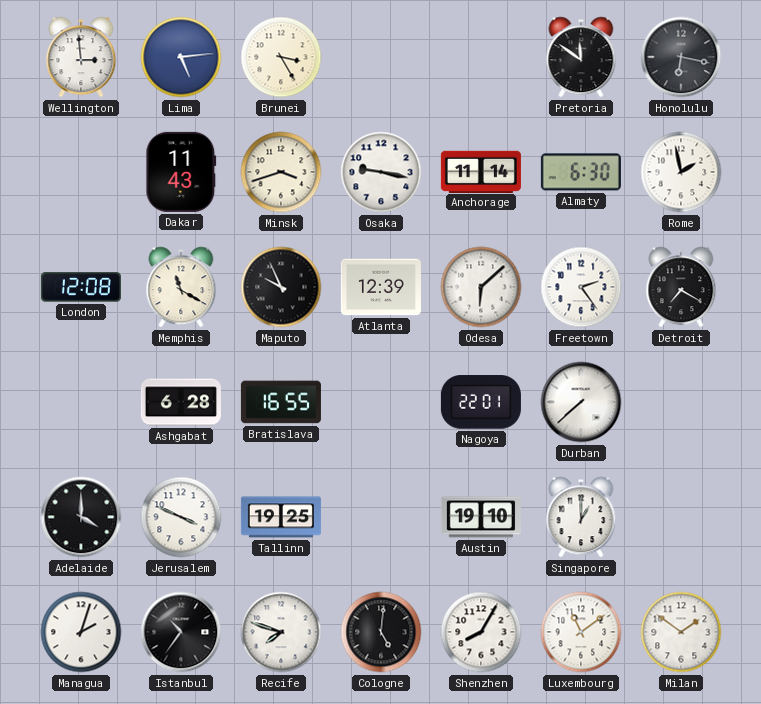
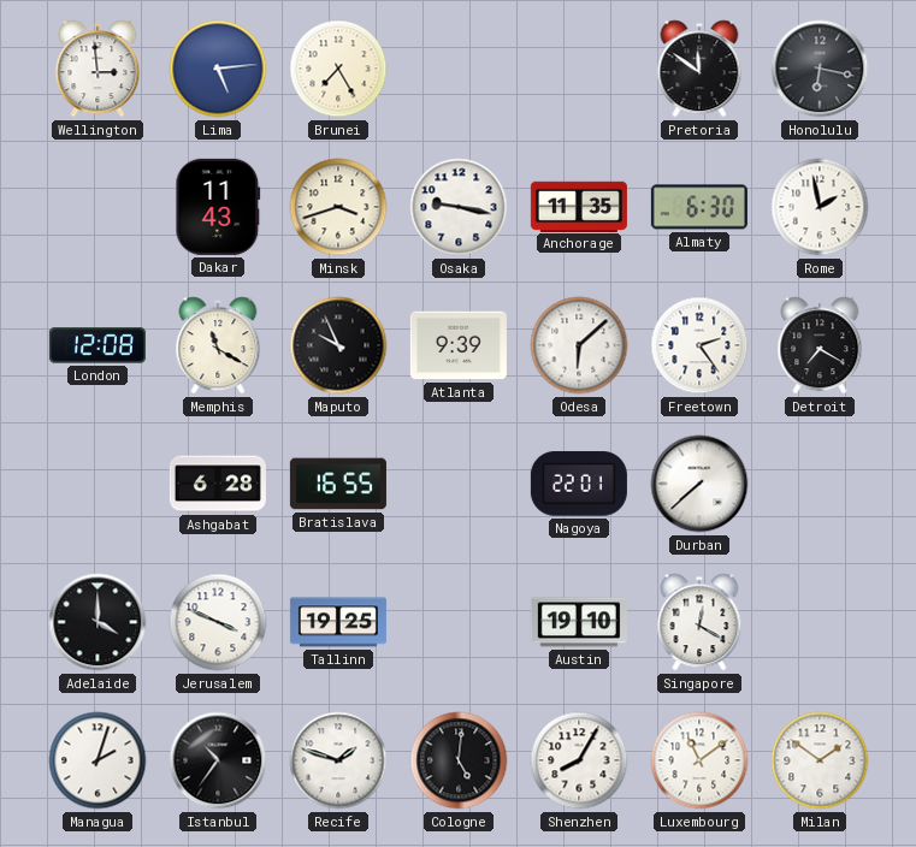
Brunei: 3:25 -> 7:25
Anchorage: 11:14 -> 11:35
Atlanta: 12:39 -> 9:39
Singapore: 1:00 -> 12:20
Recife: 7:48 -> 1:48
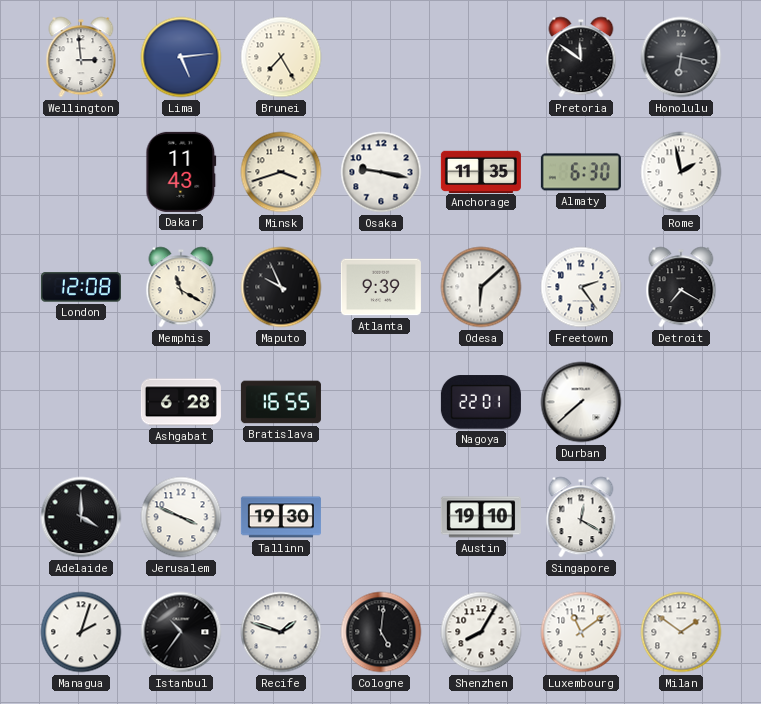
Tallinn: 19:25 -> 19:30
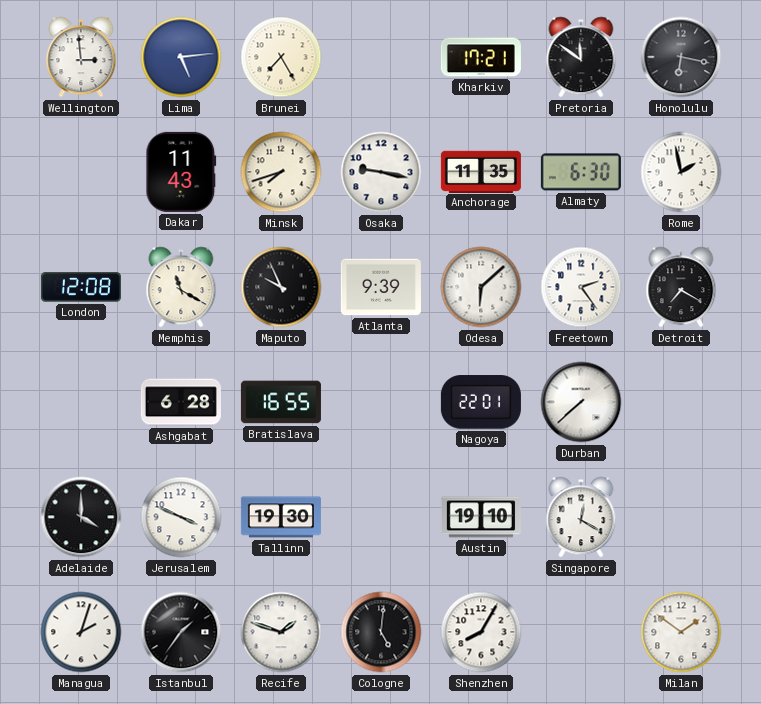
Kharkiv: none -> 17:21
Minsk: 3:42 -> 7:42
Istanbul: 10:36 -> 1:36
Luxembourg: 11:09 -> none
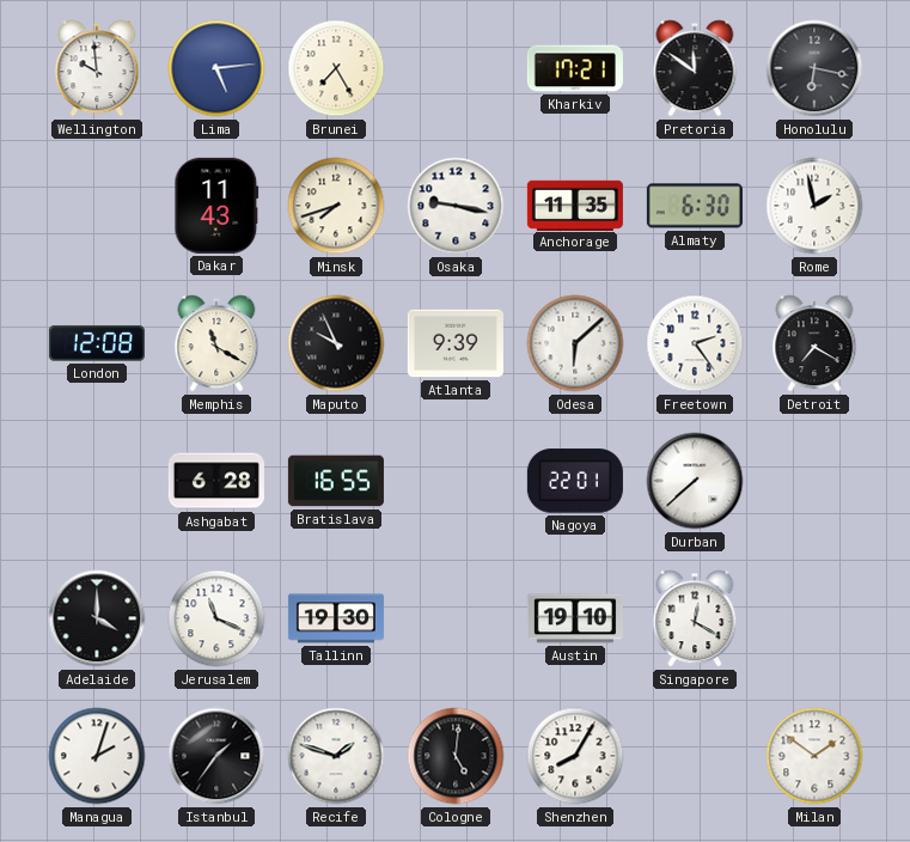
Wellington: 2:59 -> 9:59
Jerusalem: 3:49 -> 11:19
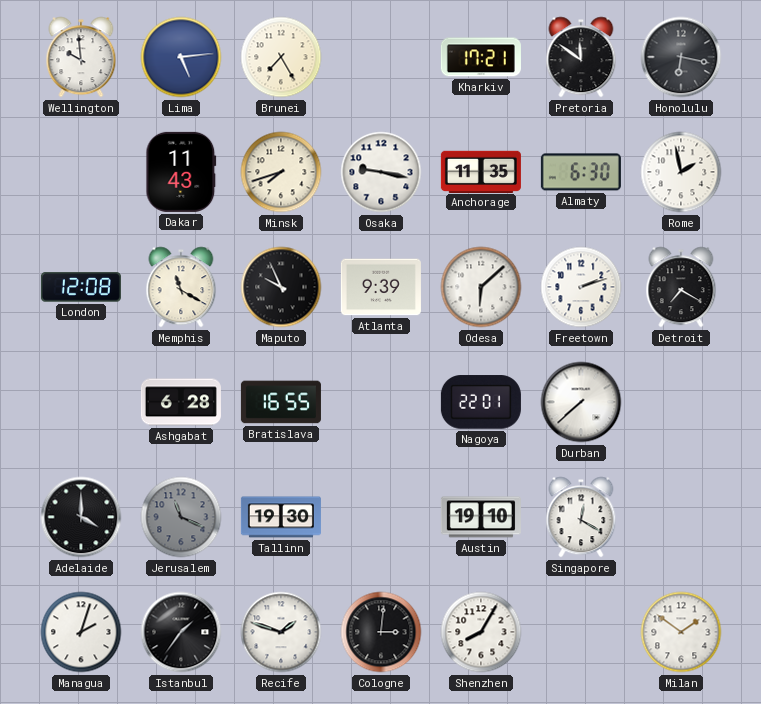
Freetown: 2:24 -> 2:12
Jerusalem dial: white -> grey
Cologne: 5:01 -> 3:01
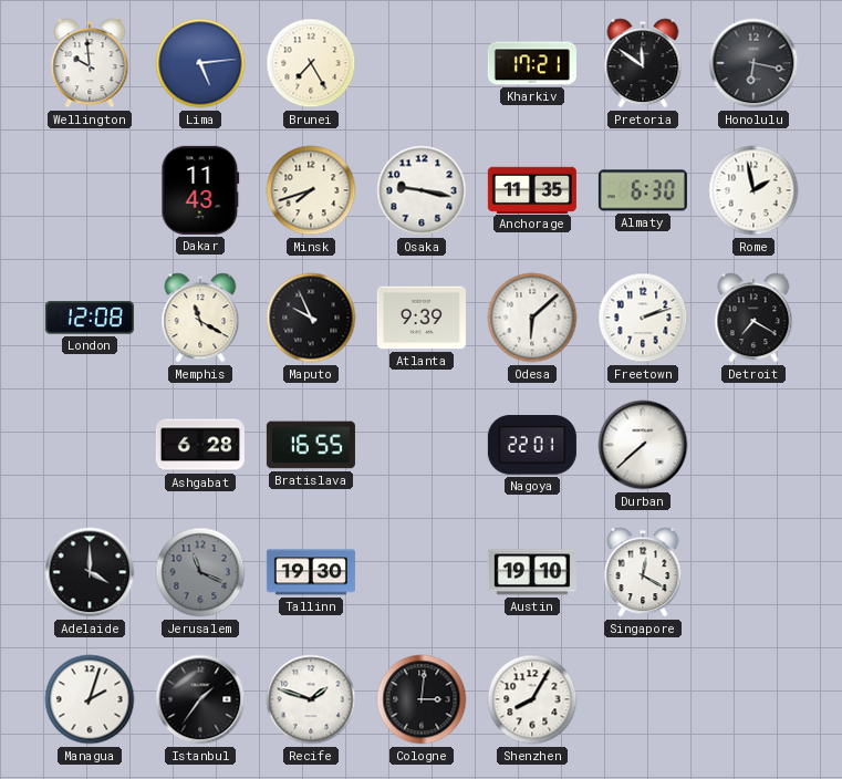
Milan: 1:51 -> none
